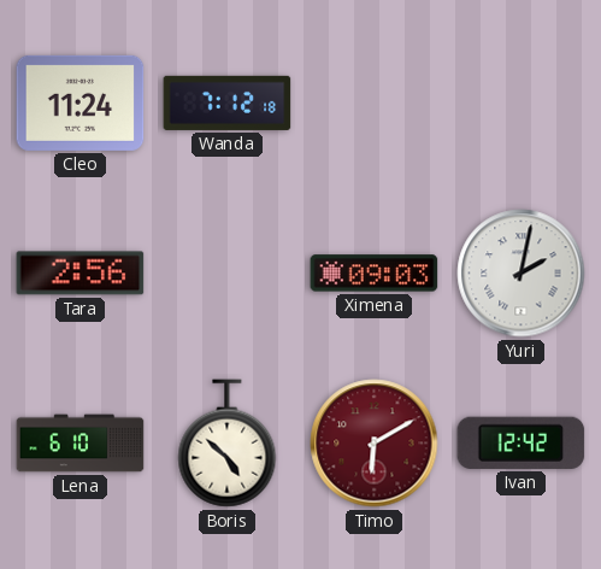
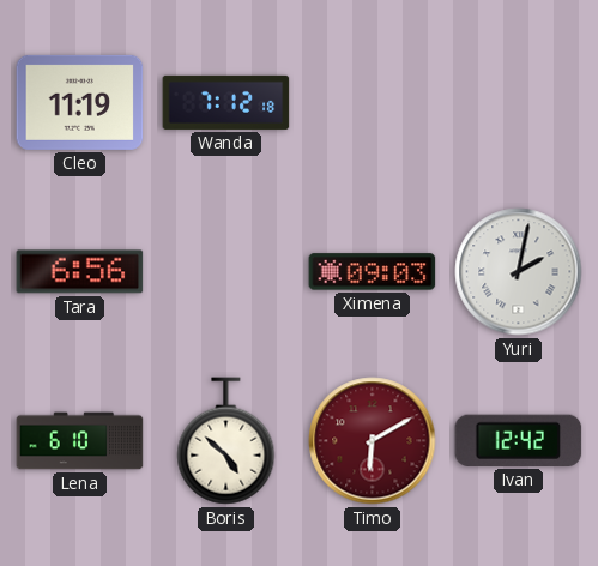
Cleo: 11:24 -> 11:19
Tara: 2:56 -> 6:56
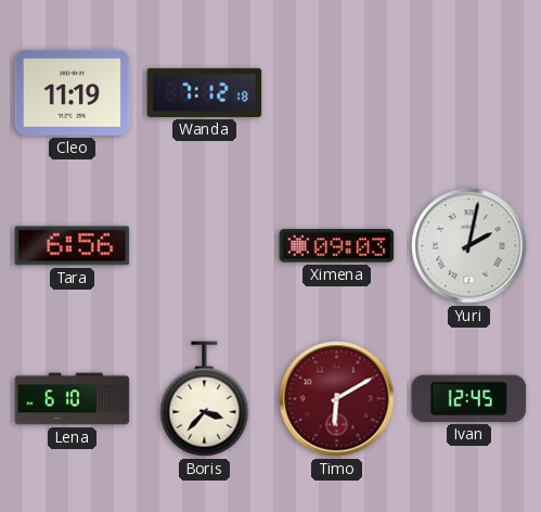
Boris: 4:52 -> 3:37
Ivan: 12:42 -> 12:45
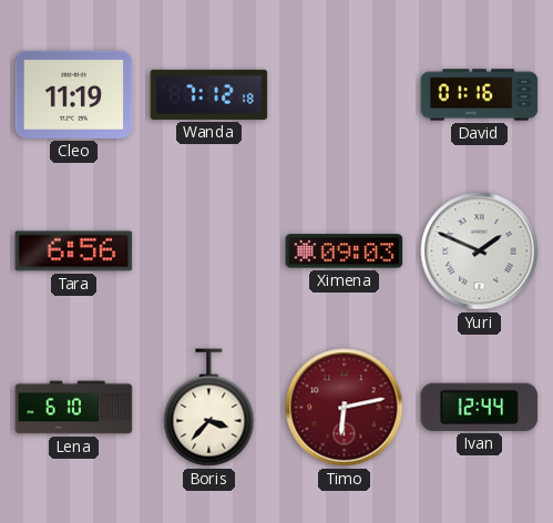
David: none -> 01:16
Yuri: 2:02 -> 1:49
Timo: 6:10 -> 6:13
Ivan: 12:45 -> 12:44
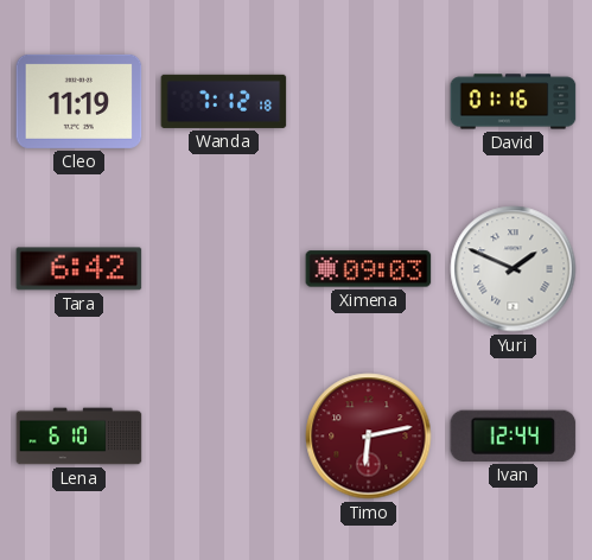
Tara: 6:56 -> 6:42
Boris: 3:37 -> none
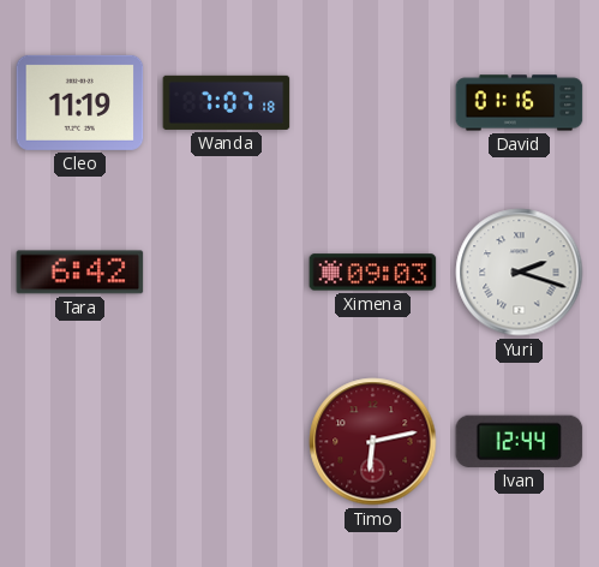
Wanda: 7:12 -> 7:07
Yuri: 1:49 -> 2:18
Lena: 6:10 -> none
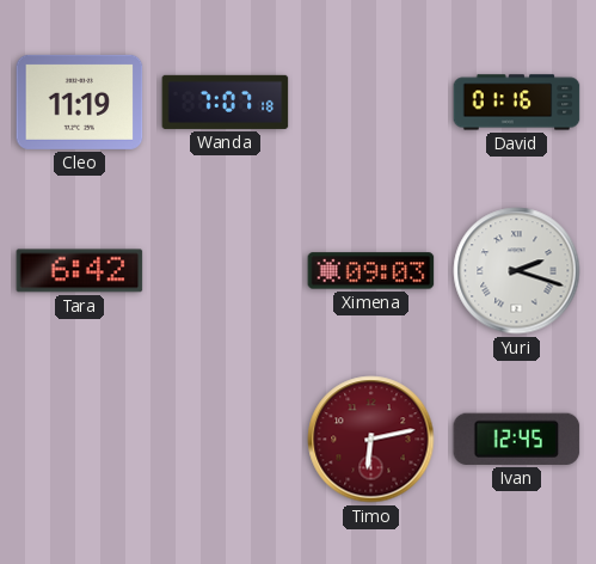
Ivan: 12:44 -> 12:45
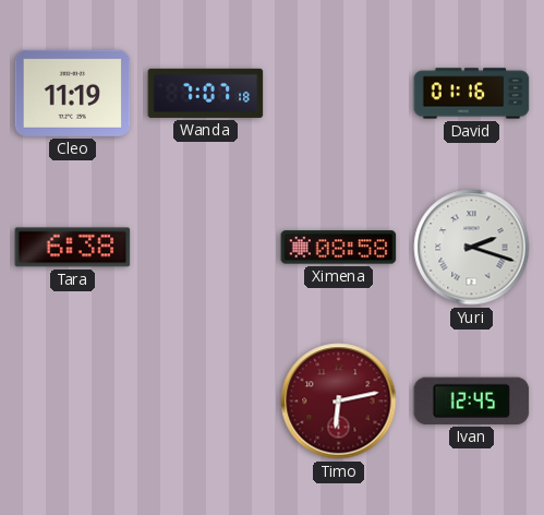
Tara: 6:42 -> 6:38
Ximena: 09:03 -> 08:58
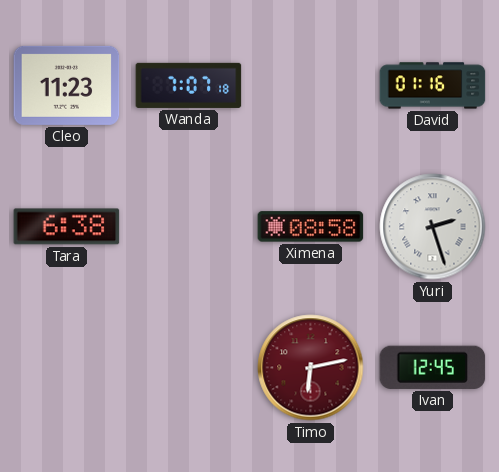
Cleo: 11:19 -> 11:23
Yuri: 2:18 -> 2:27
